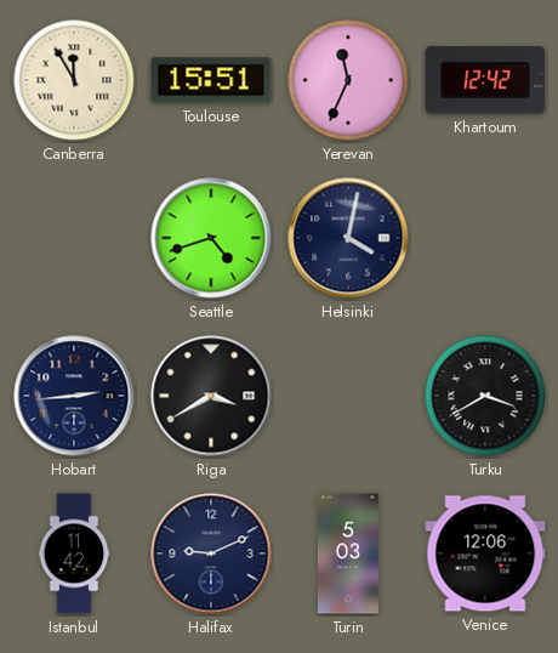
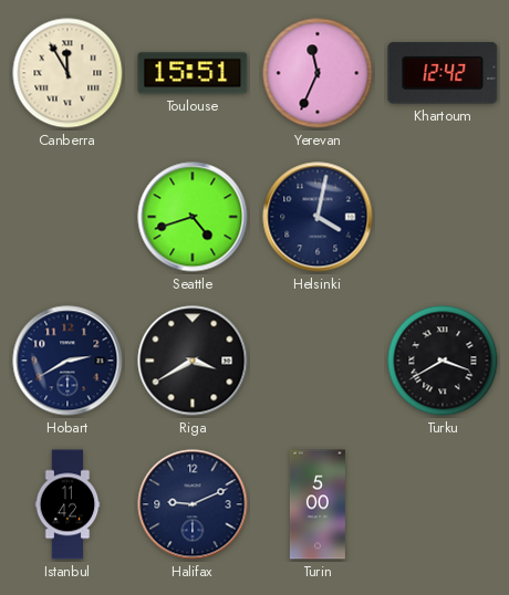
Hobart: 2:44 -> 2:40
Turin: 5:03 -> 5:00
Venice: 12:06 -> none
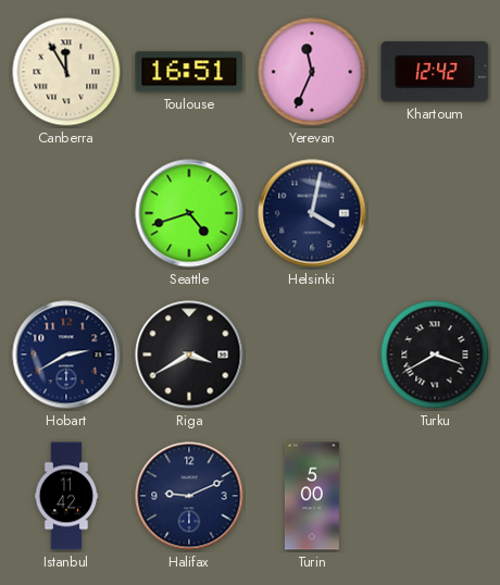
Toulouse: 15:51 -> 16:51
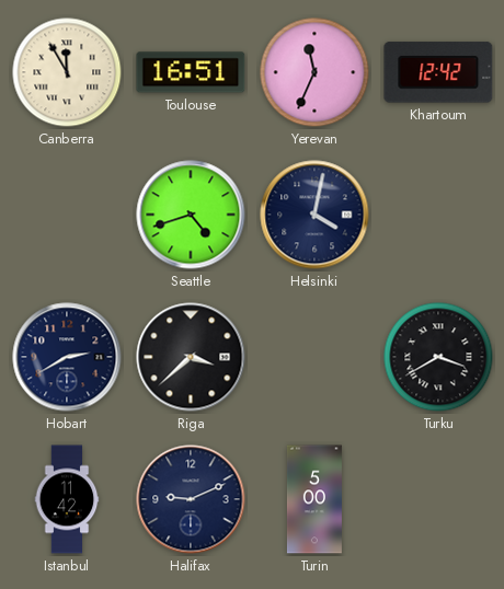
Riga: 3:40 -> 3:38
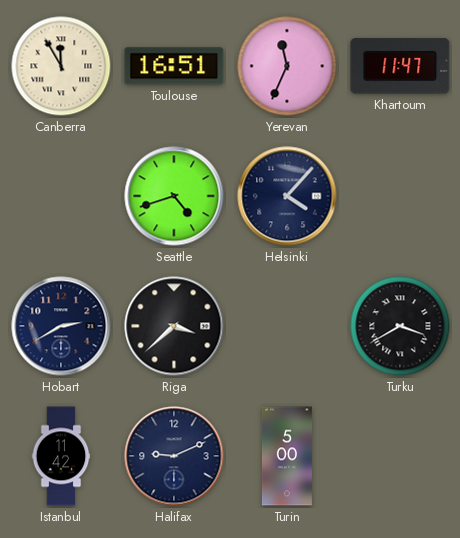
Khartoum: 12:42 -> 11:47
Helsinki: 4:02 -> 4:07
